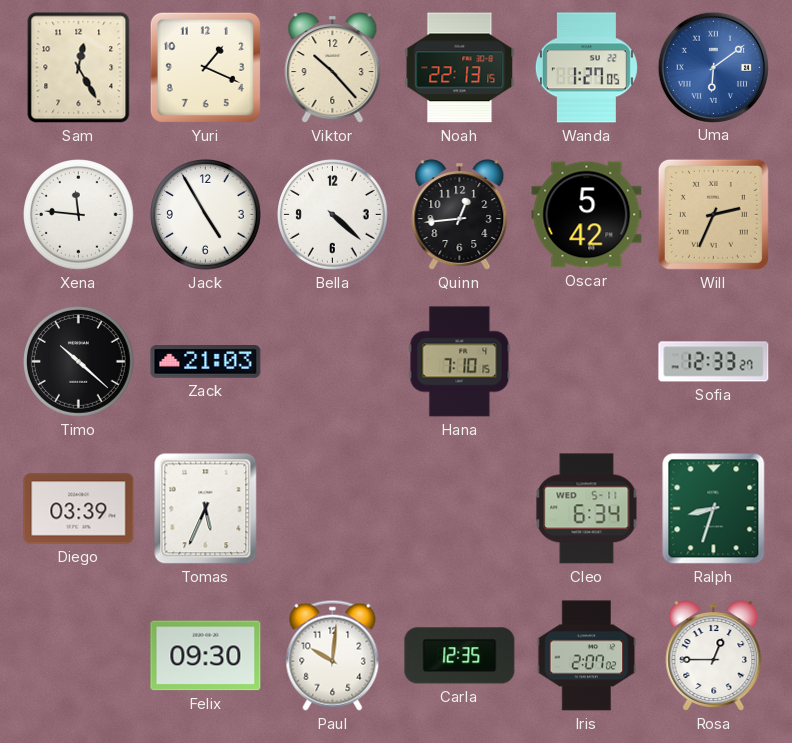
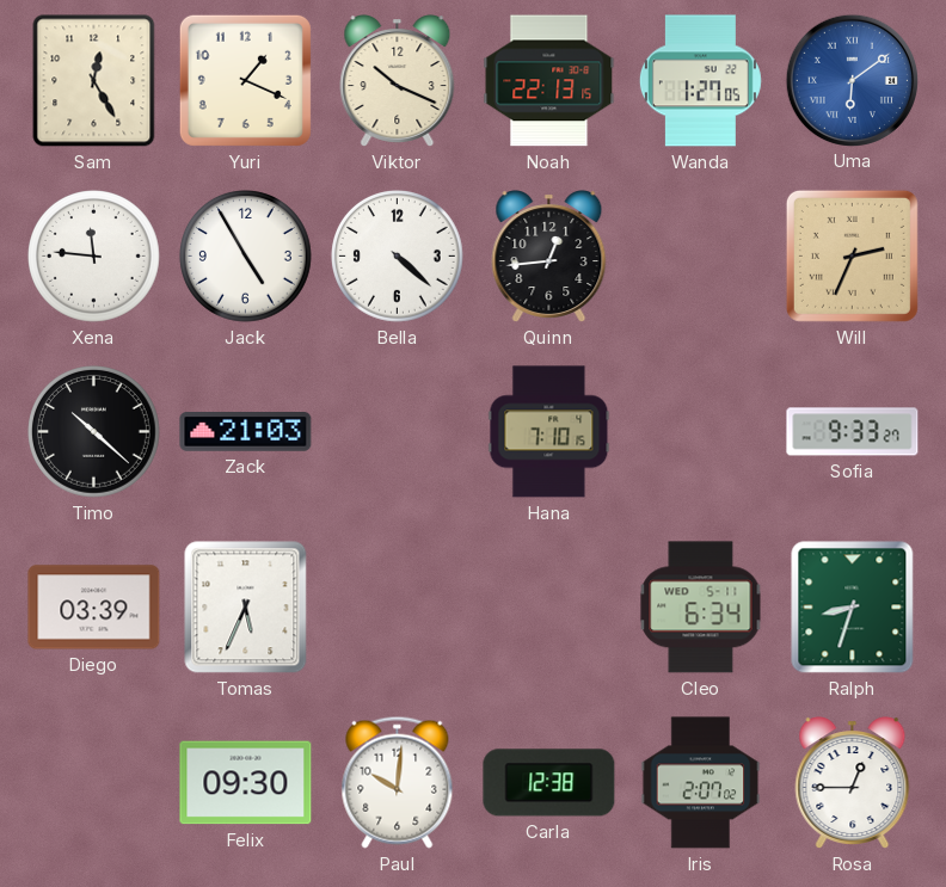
Viktor: 10:23 -> 10:19
Oscar: 5:42 -> none
Sofia: 12:33 -> 9:33
Carla: 12:35 -> 12:38
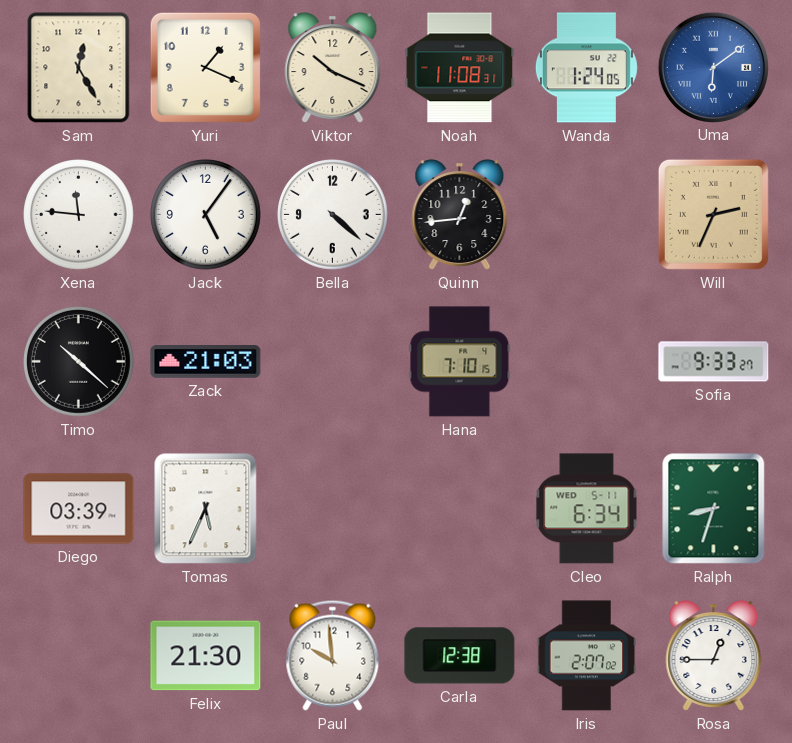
Noah: 22:13 -> 11:08
Wanda: 1:27 -> 1:24
Jack: 4:55 -> 5:06
Felix: 09:30 -> 21:30
Paul: 10:01 -> 9:59
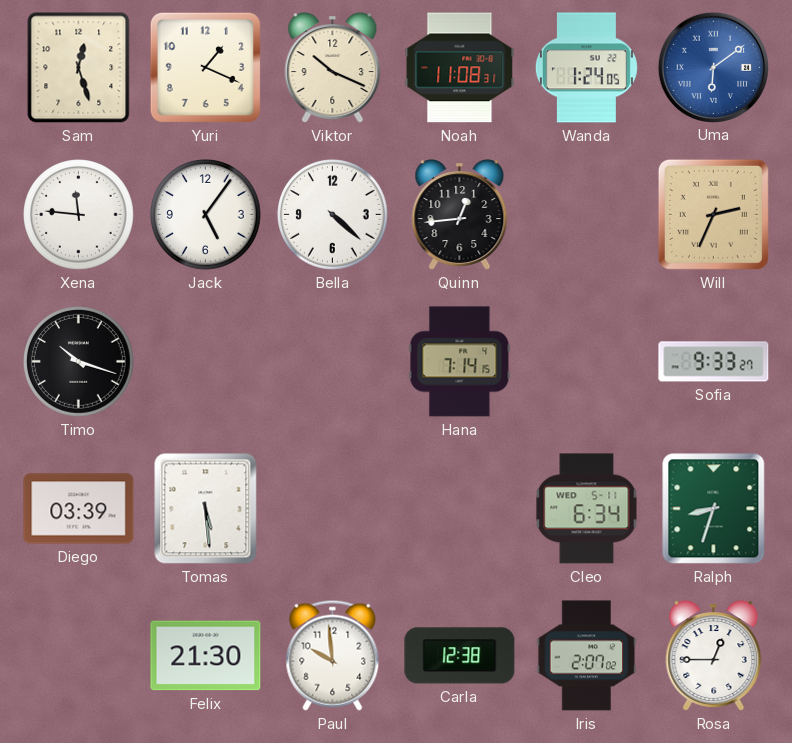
Sam: 12:25 -> 12:27
Timo: 10:22 -> 10:18
Zack: 21:03 -> none
Hana: 7:10 -> 7:14
Tomas: 5:34 -> 5:29
